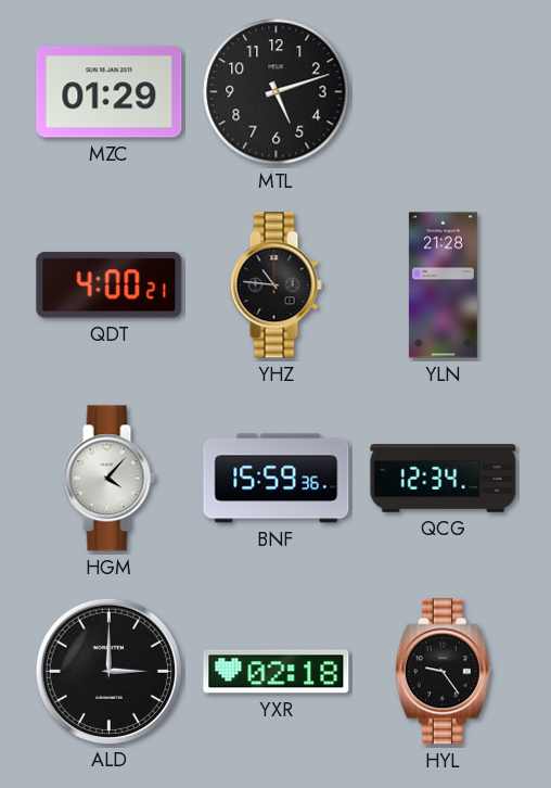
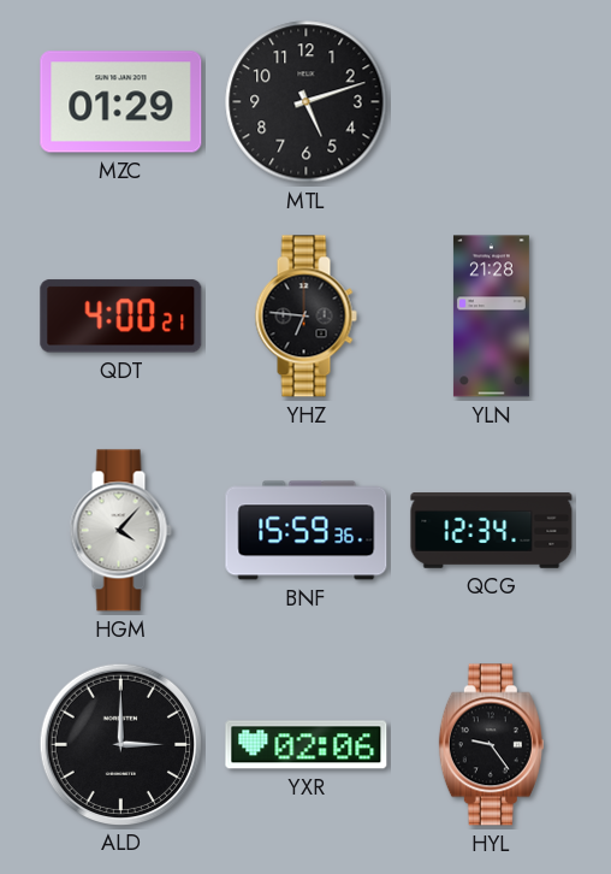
YHZ: 10:46 -> 6:46
YXR: 02:18 -> 02:06
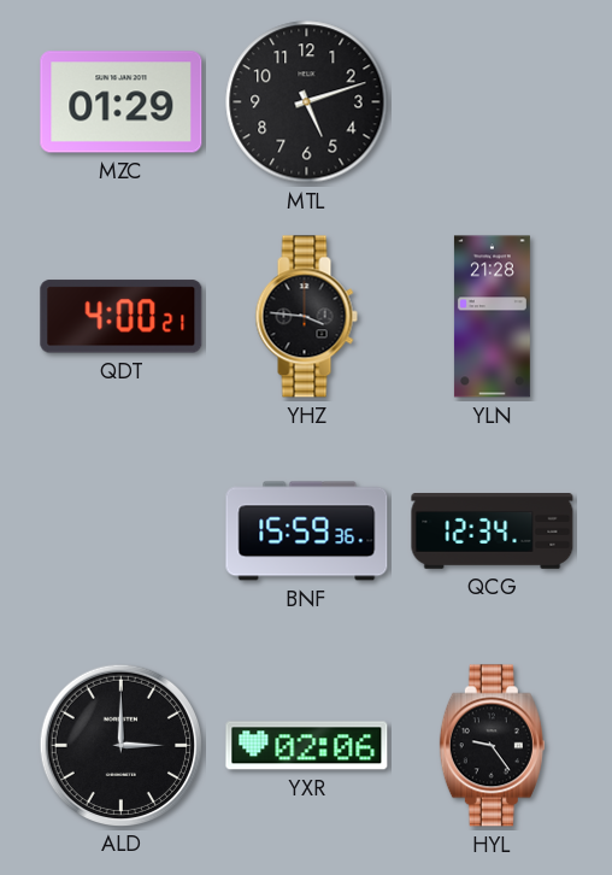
YHZ: 6:46 -> 3:46
HGM: 4:07 -> none
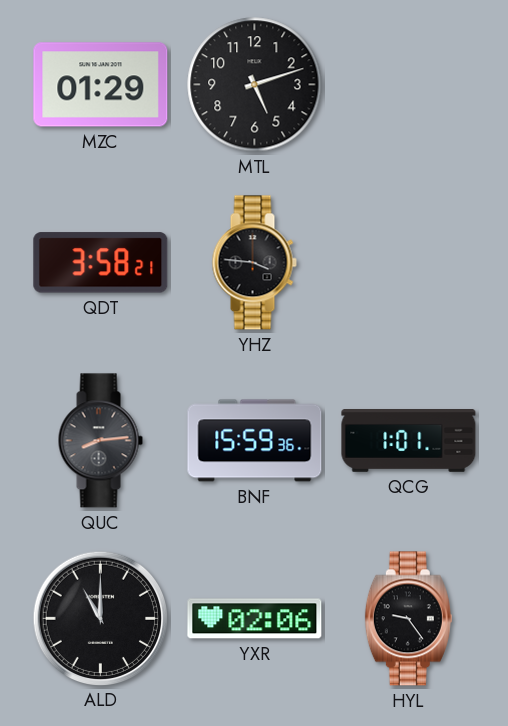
QDT: 4:00 -> 3:58
YLN: 21:28 -> none
QUC: none -> 8:14
QCG: 12:34 -> 1:01
ALD: 3:00 -> 11:00
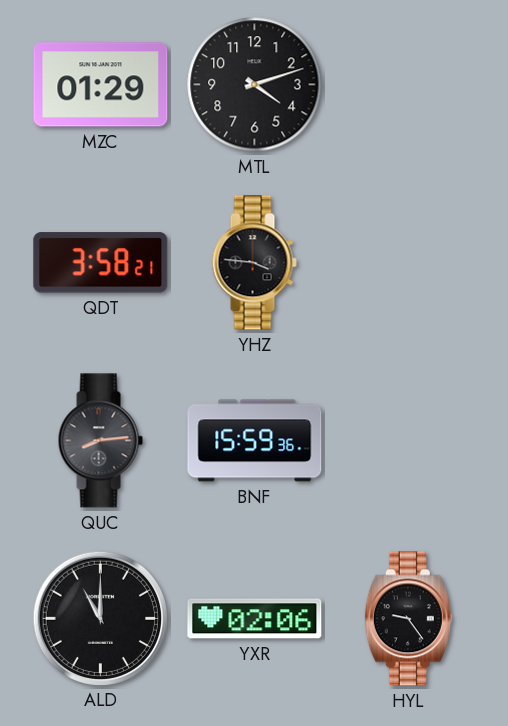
MTL: 5:12 -> 4:12
QCG: 1:01 -> none
